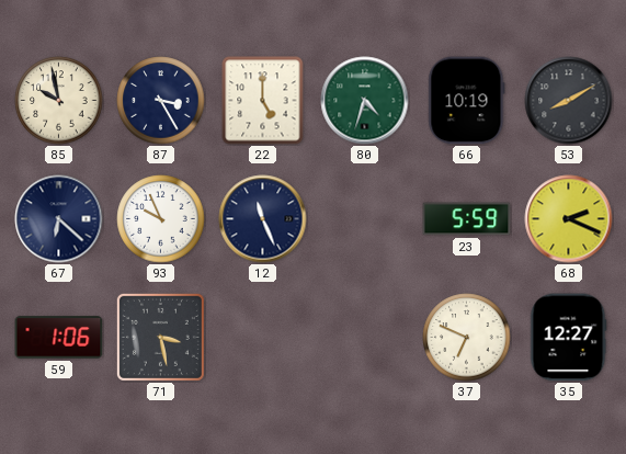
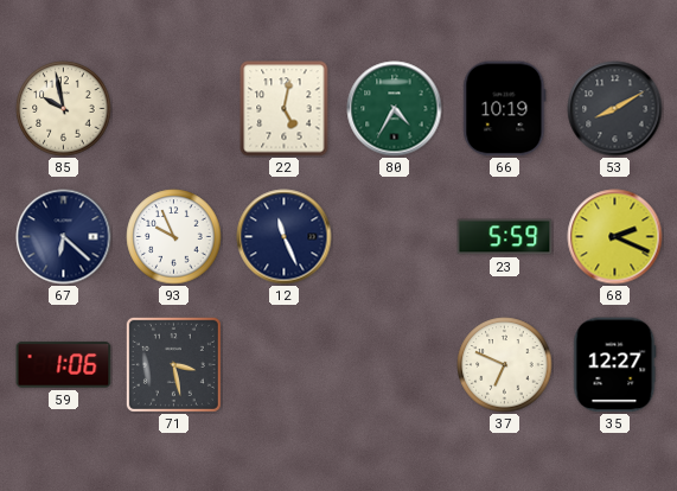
87: 3:25 -> none
22: 5:00 -> 5:02
80: 4:33 -> 4:35
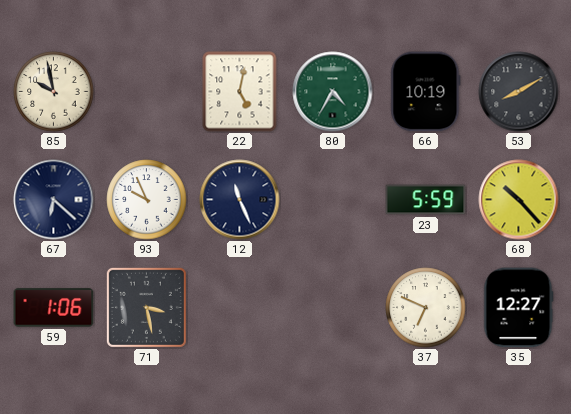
68: 2:19 -> 10:23
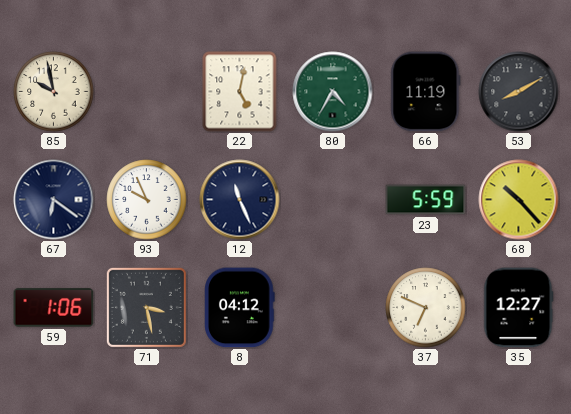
66: 10:19 -> 11:19
67: 6:22 -> 6:21
8: none -> 04:12
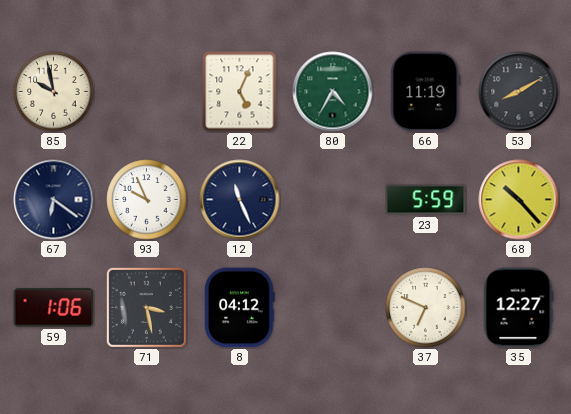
22: 5:02 -> 5:04
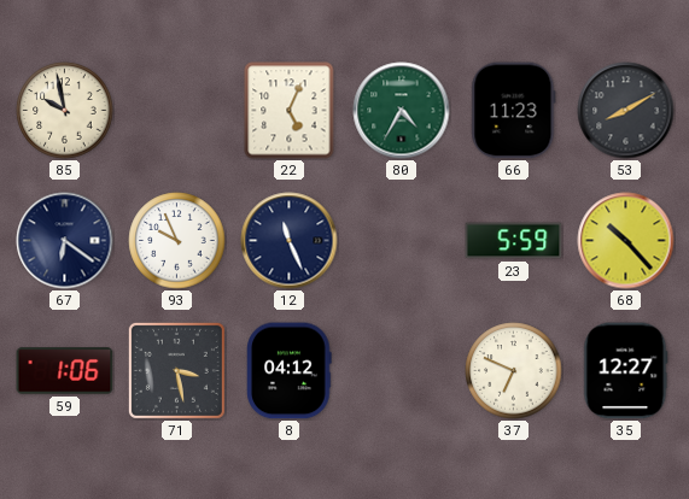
66: 11:19 -> 11:23
